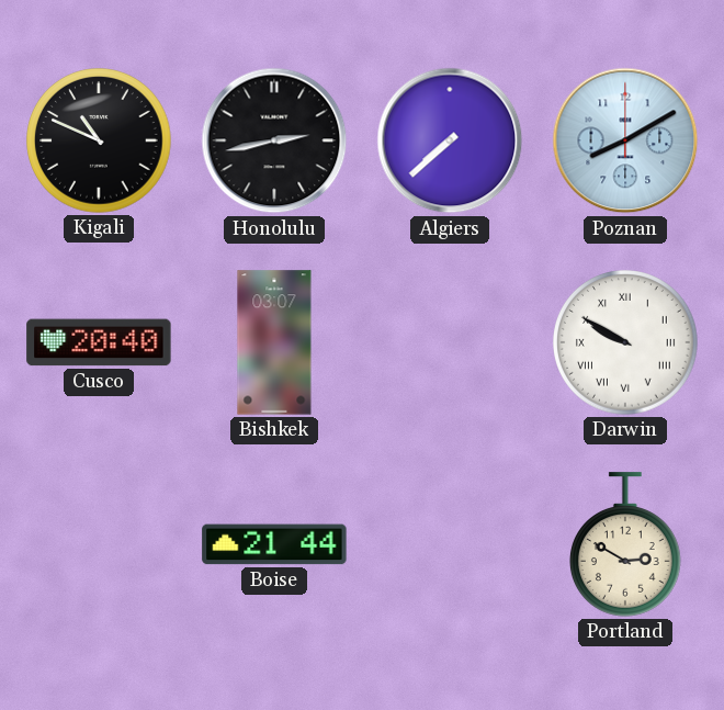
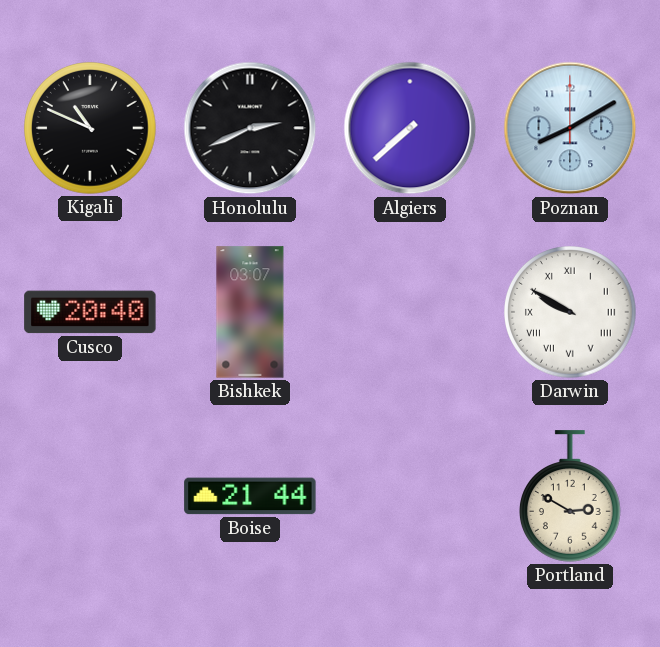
Honolulu: 2:43 -> 2:41
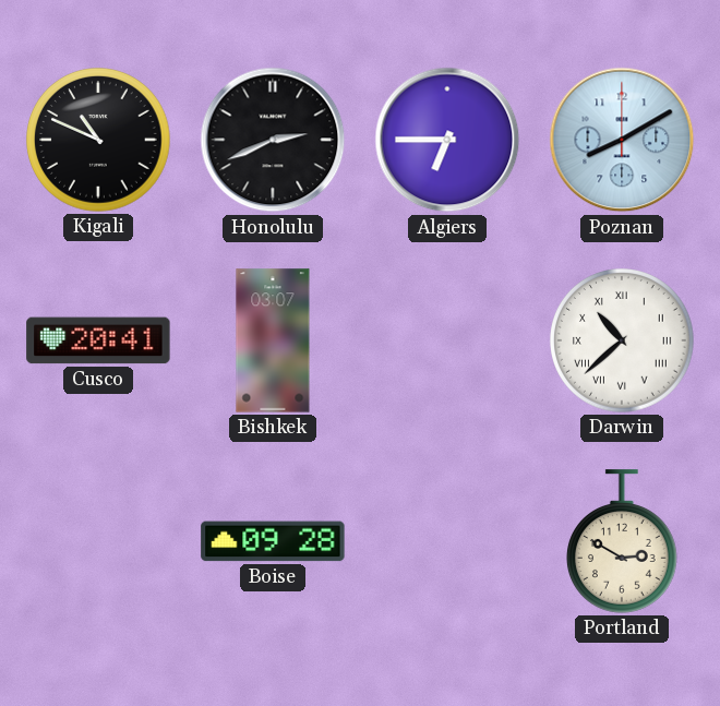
Algiers: 7:38 -> 6:45
Cusco: 20:40 -> 20:41
Darwin: 9:50 -> 10:38
Boise: 21:44 -> 09:28
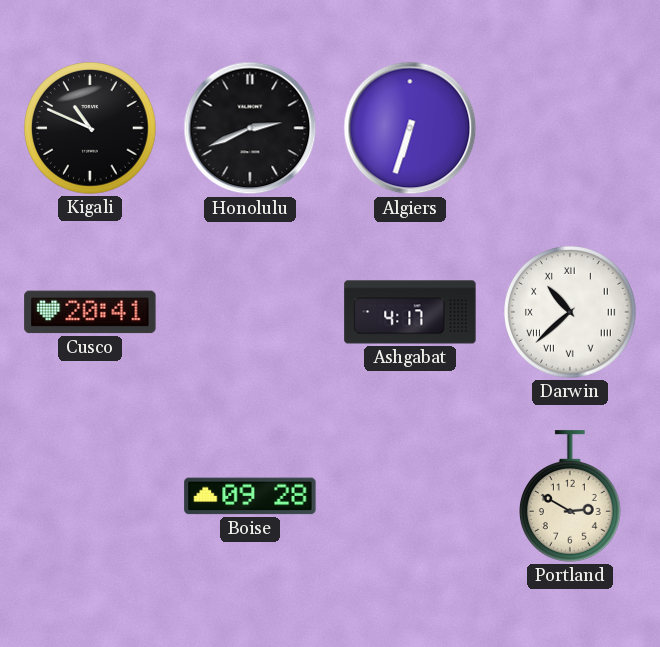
Algiers: 6:45 -> 6:33
Poznan: 8:10 -> none
Bishkek: 03:07 -> none
Ashgabat: none -> 4:17
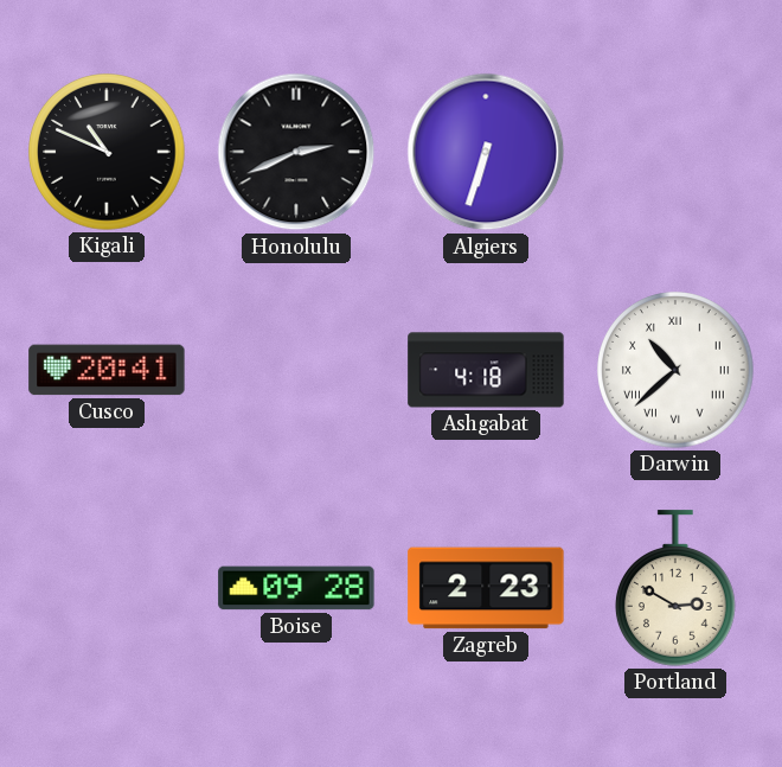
Ashgabat: 4:17 -> 4:18
Zagreb: none -> 2:23
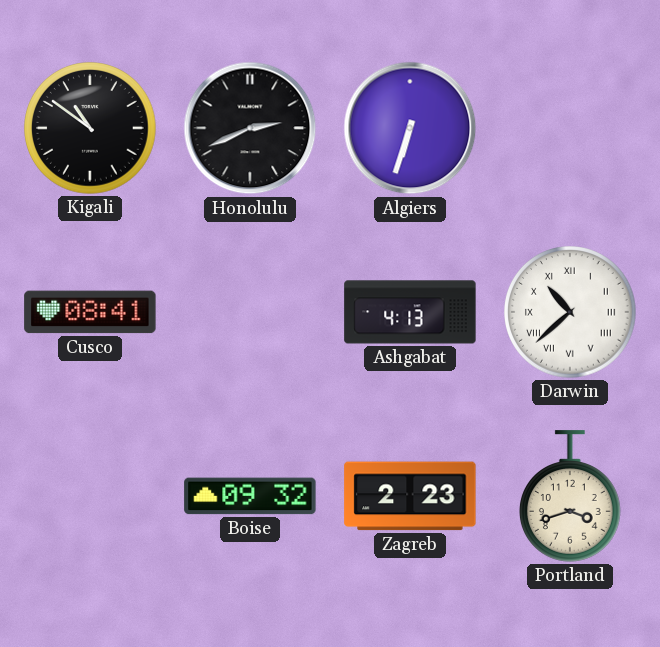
Kigali: 10:49 -> 10:51
Cusco: 20:41 -> 08:41
Ashgabat: 4:18 -> 4:13
Boise: 09:28 -> 09:32
Portland: 2:50 -> 3:42
